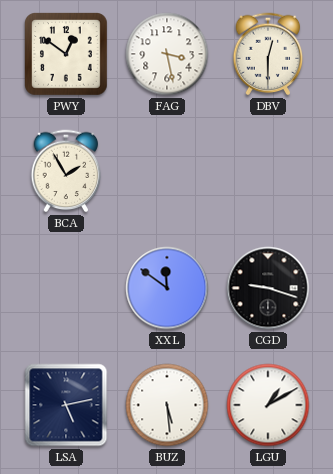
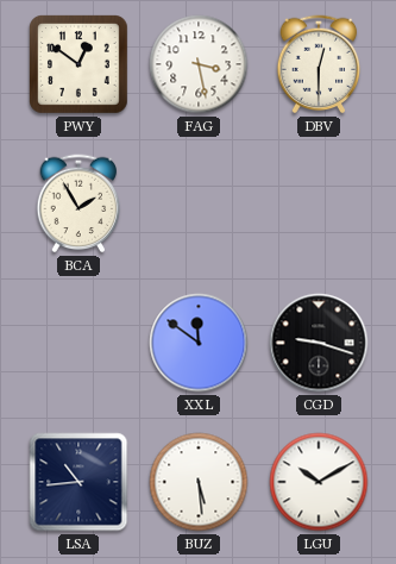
LSA: 5:13 -> 10:44
LGU: 1:10 -> 10:10
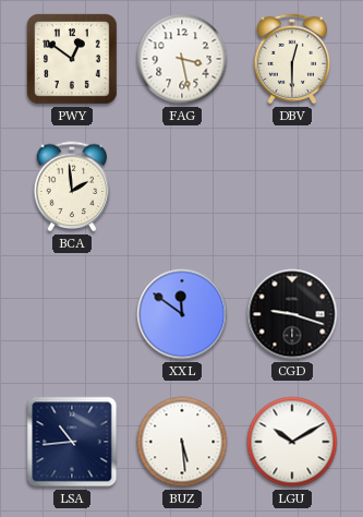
BCA: 1:55 -> 1:59
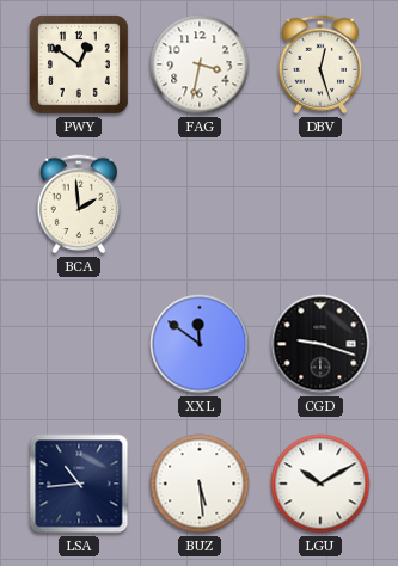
FAG: 3:28 -> 3:32
DBV: 12:30 -> 12:27
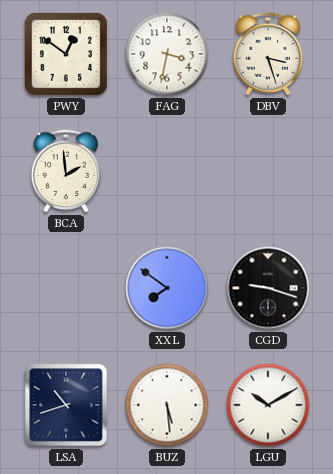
DBV: 12:27 -> 3:27
XXL: 11:51 -> 7:51
LSA: 10:44 -> 10:42
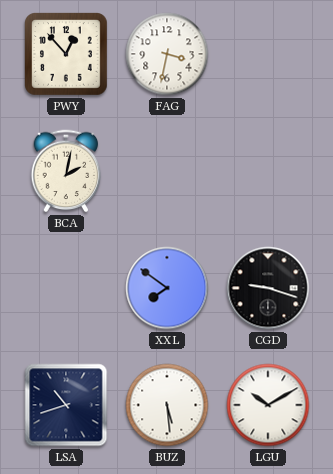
PWY: 12:51 -> 12:53
DBV: 3:27 -> none
BCA: 1:59 -> 2:02
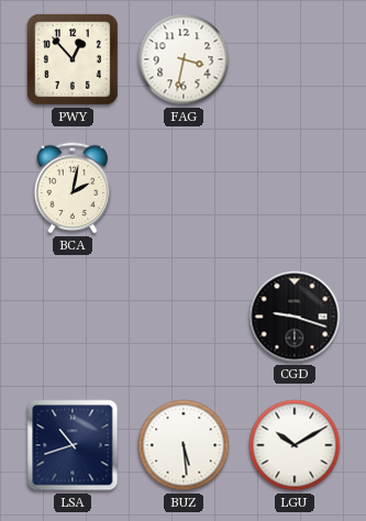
XXL: 7:51 -> none
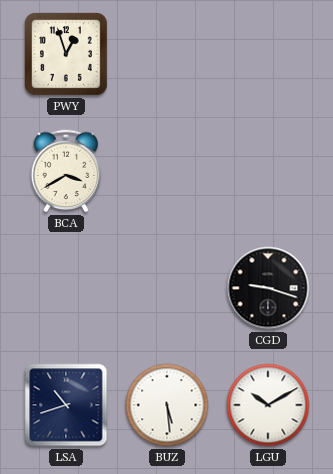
PWY: 12:53 -> 12:57
FAG: 3:32 -> none
BCA: 2:02 -> 3:40
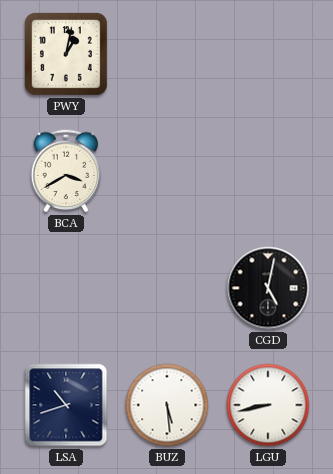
PWY: 12:57 -> 1:02
CGD: 9:18 -> 5:02
LGU: 10:10 -> 8:43
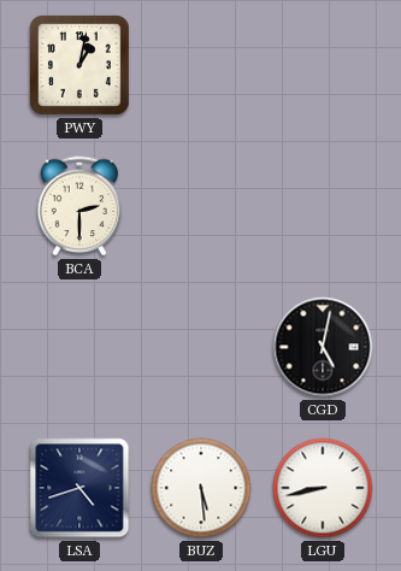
BCA: 3:40 -> 2:30
LSA: 10:42 -> 4:42
